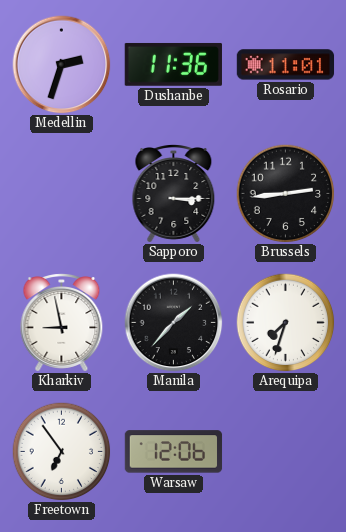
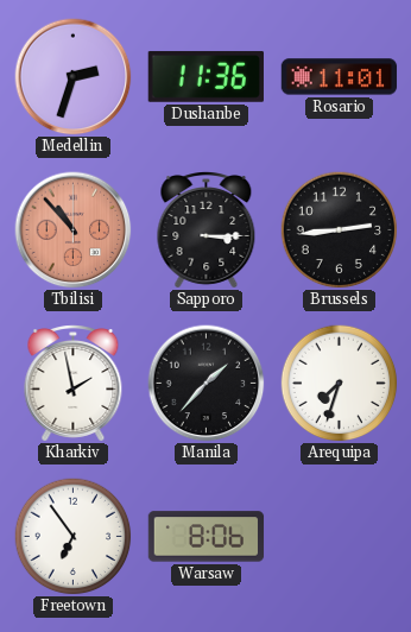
Tbilisi: none -> 10:53
Kharkiv: 8:58 -> 1:58
Warsaw: 12:06 -> 8:06
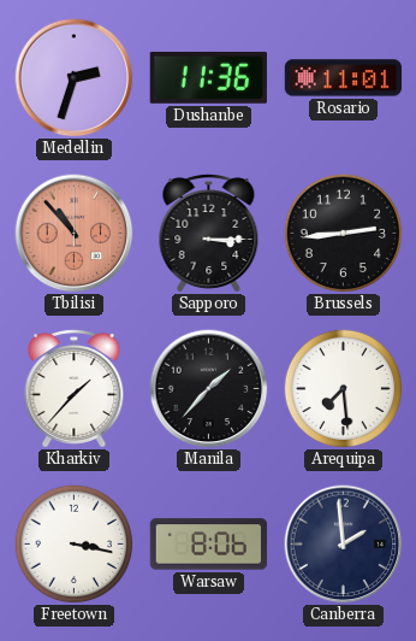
Kharkiv: 1:58 -> 1:37
Arequipa: 7:33 -> 7:29
Freetown: 6:54 -> 3:17
Canberra: none -> 1:59
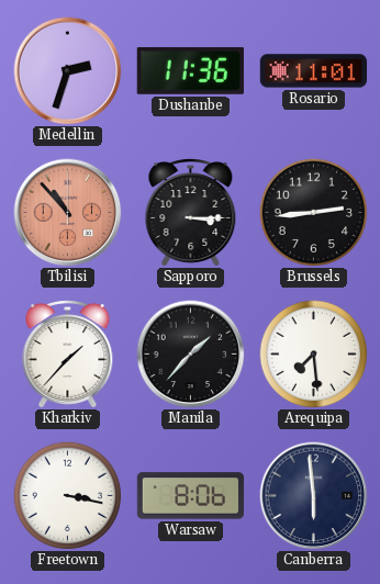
Canberra: 1:59 -> 5:59
